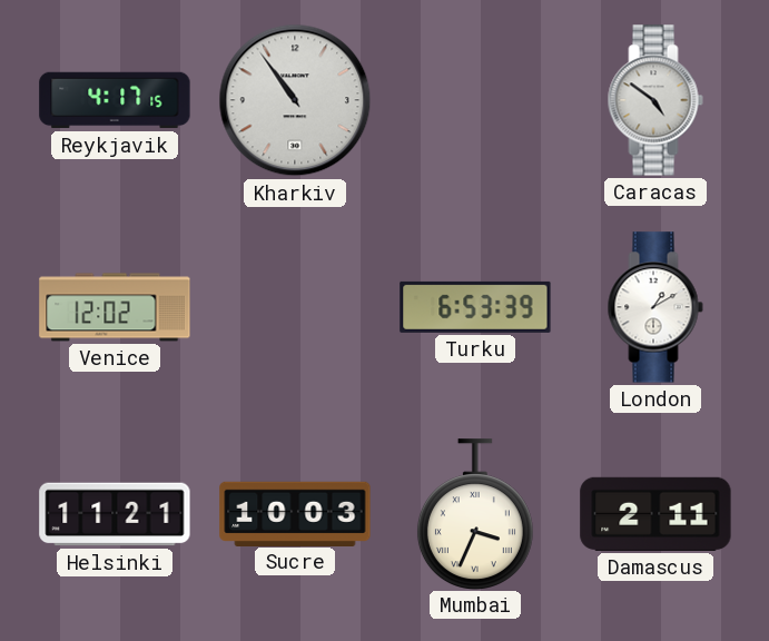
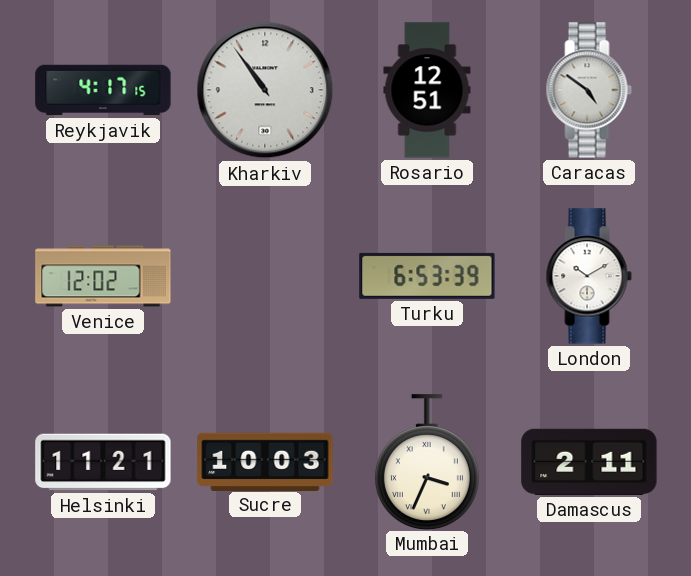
Rosario: none -> 12:51
London: 1:10 -> 10:10
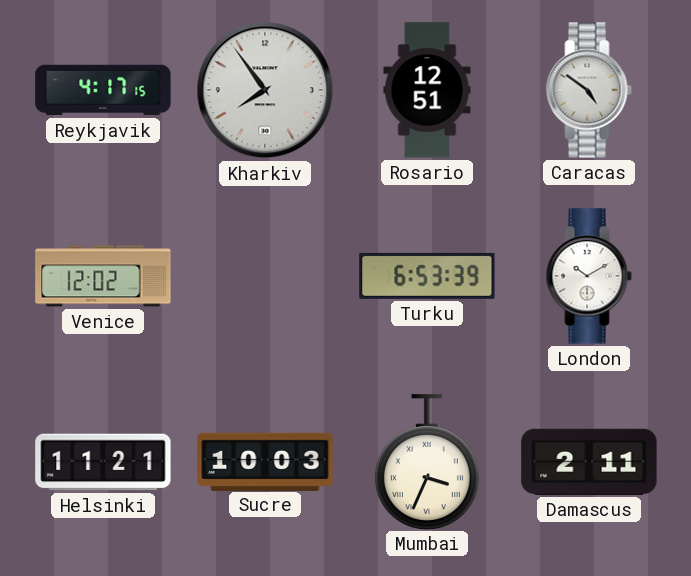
Kharkiv: 10:54 -> 7:54
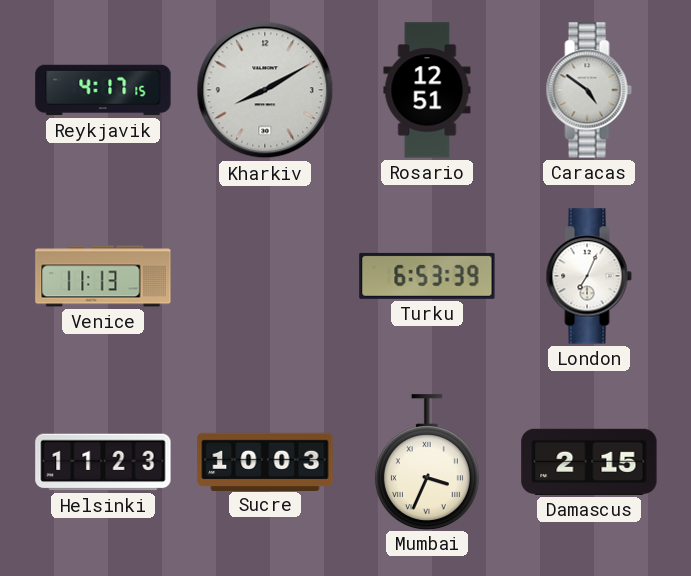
Kharkiv: 7:54 -> 8:10
Venice: 12:02 -> 11:13
London: 10:10 -> 7:04
Helsinki: 11:21 -> 11:23
Damascus: 2:11 -> 2:15
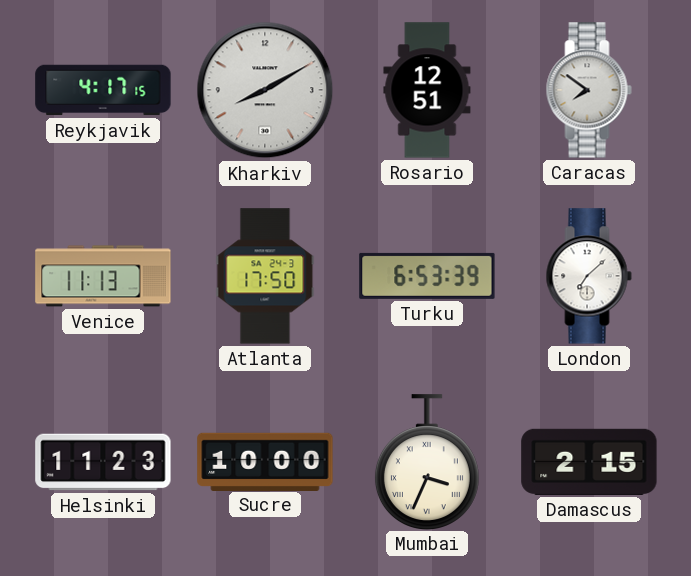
Caracas: 4:51 -> 7:51
Atlanta: none -> 17:50
London: 7:04 -> 7:08
Sucre: 10:03 -> 10:00
